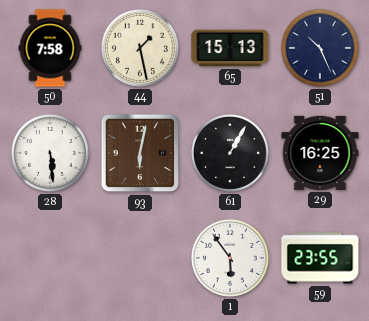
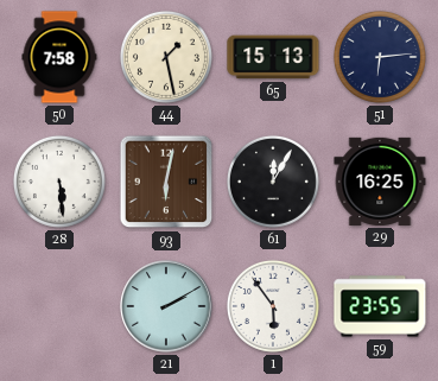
51: 10:26 -> 6:14
61: 1:05 -> 12:05
21: none -> 2:10
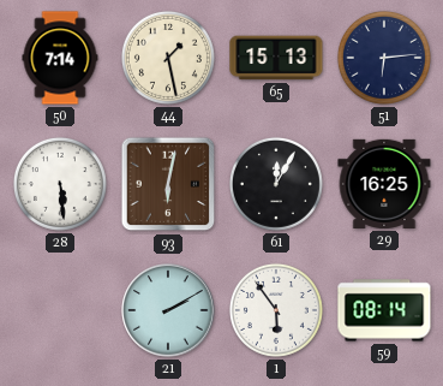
50: 7:58 -> 7:14
59: 23:55 -> 08:14
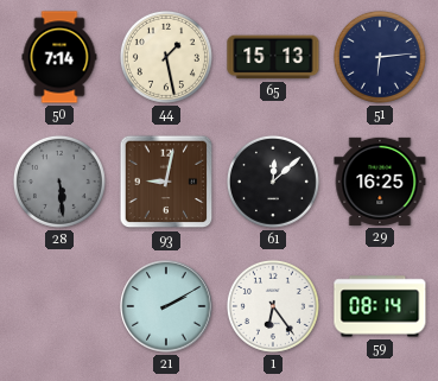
28 dial: white -> grey
93: 6:02 -> 9:02
61: 12:05 -> 12:08
1: 5:54 -> 6:24
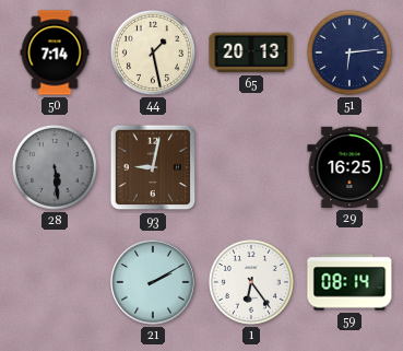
65: 15:13 -> 20:13
61: 12:08 -> none
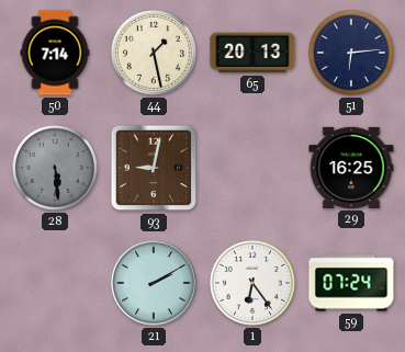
59: 08:14 -> 07:24
